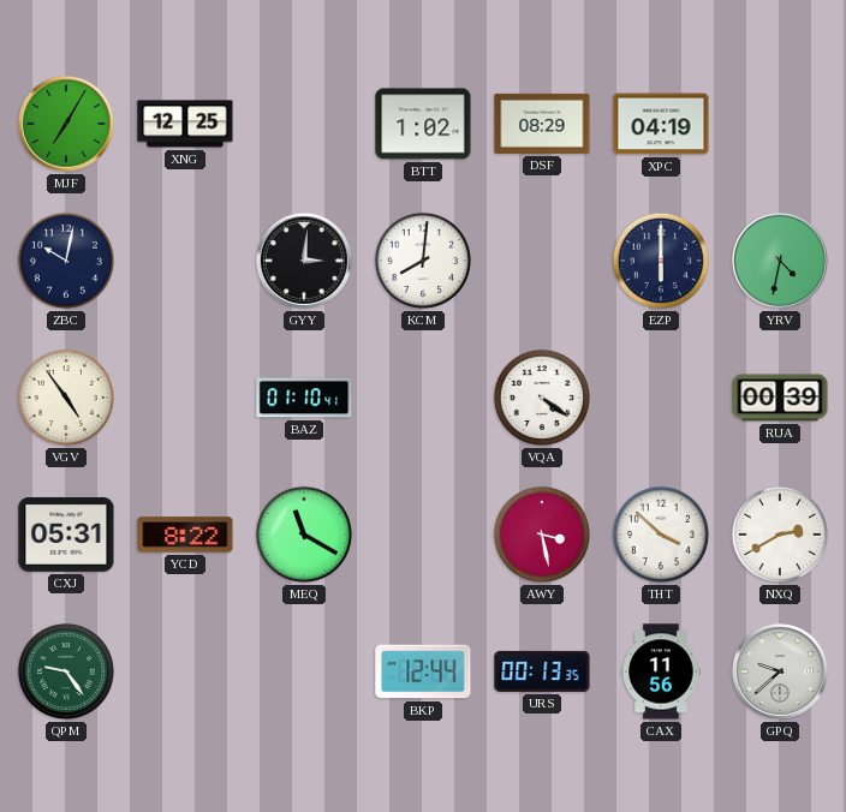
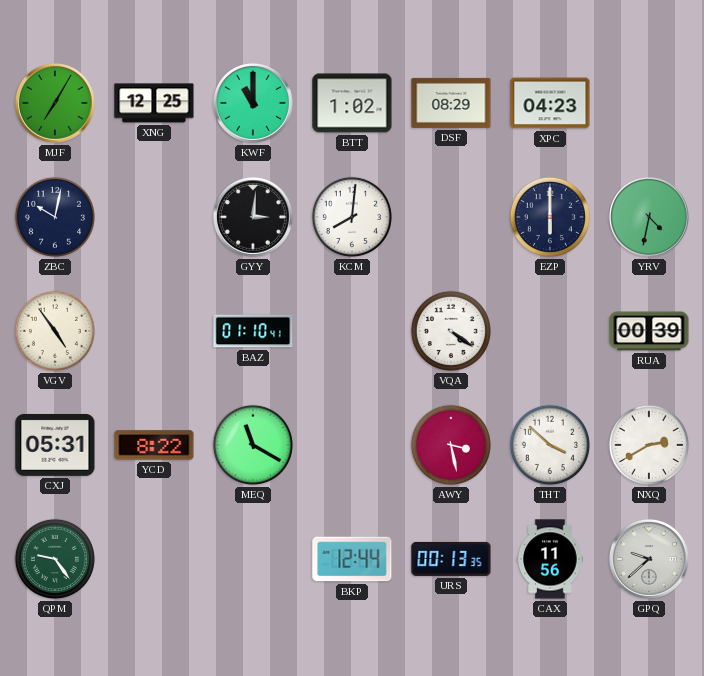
KWF: none -> 11:00
XPC: 04:19 -> 04:23
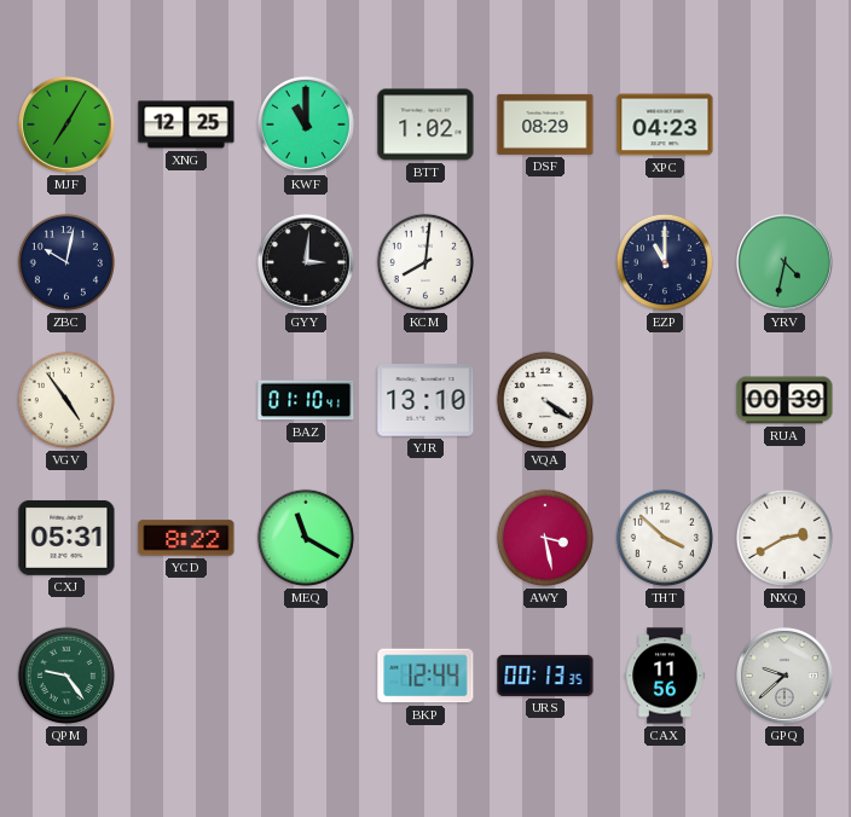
EZP: 6:00 -> 11:00
YJR: none -> 13:10
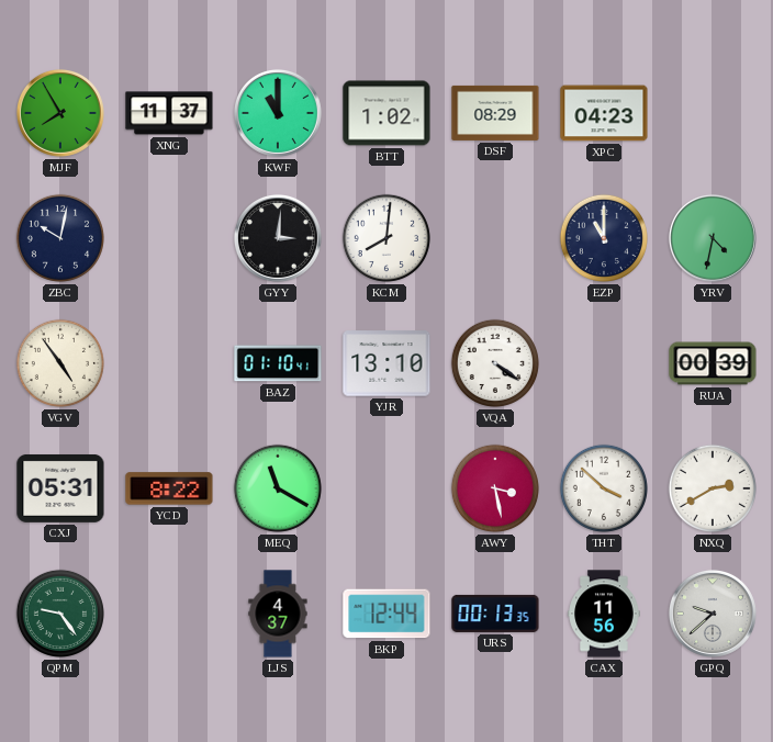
MJF: 7:05 -> 7:55
XNG: 12:25 -> 11:37
LJS: none -> 4:37
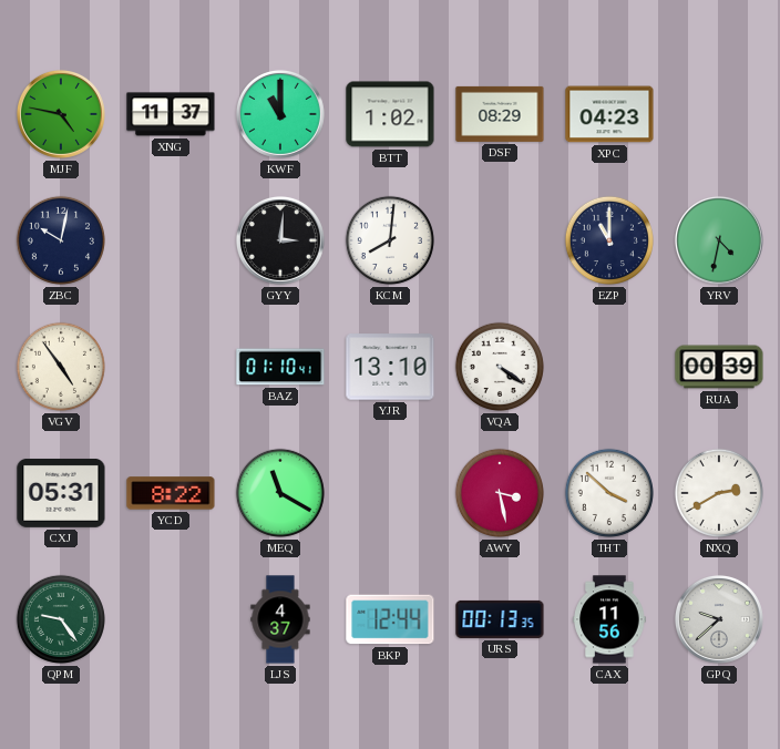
MJF: 7:55 -> 4:47
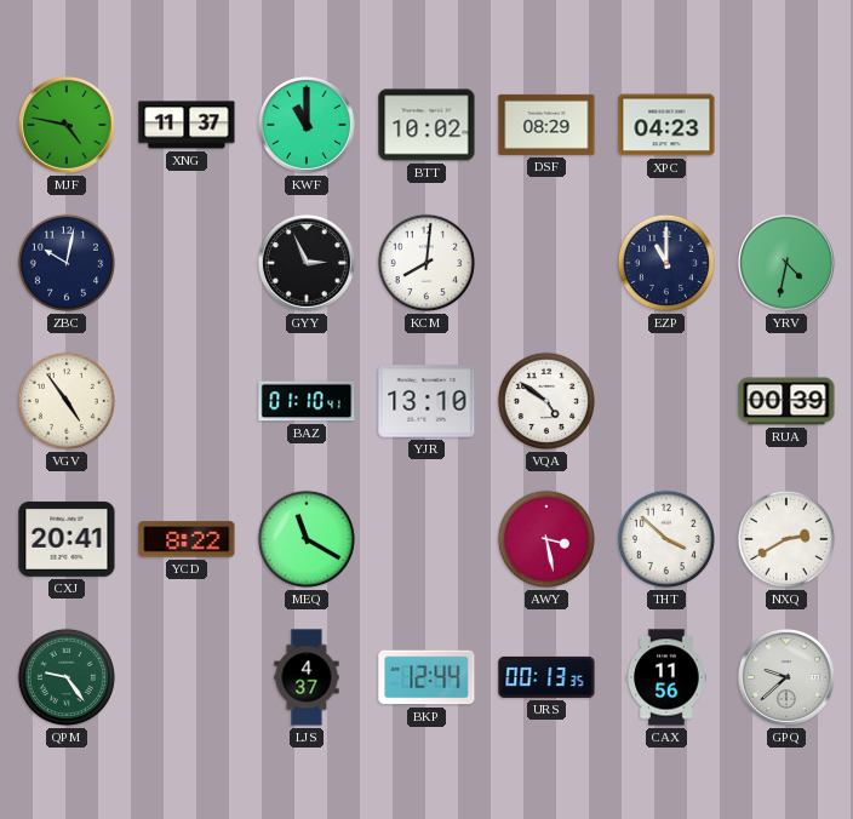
BTT: 1:02 -> 10:02
GYY: 3:01 -> 2:56
VQA: 4:21 -> 4:51
CXJ: 05:31 -> 20:41
